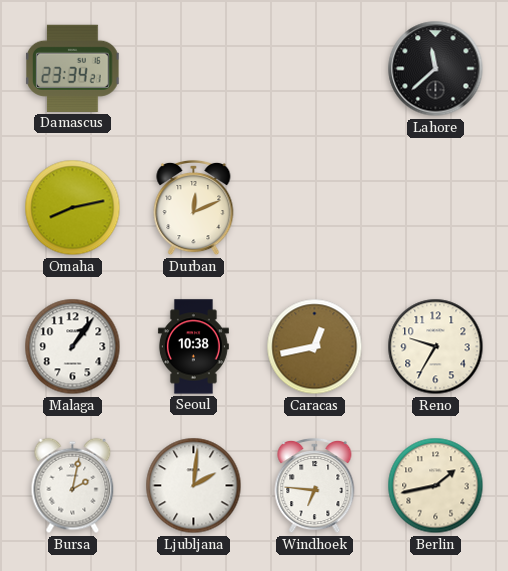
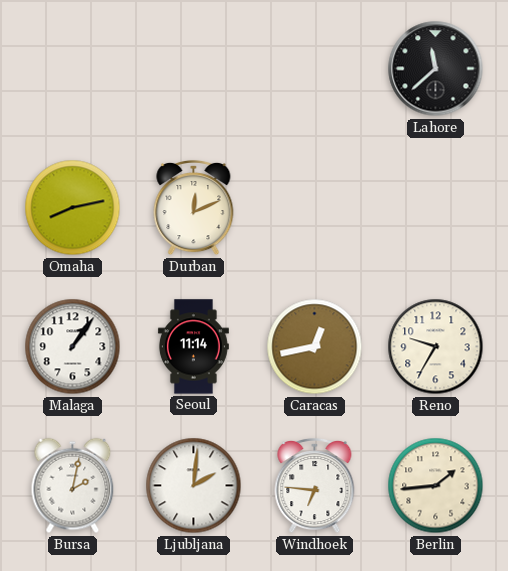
Damascus: 23:34 -> none
Seoul: 10:38 -> 11:14
Berlin: 1:43 -> 1:44
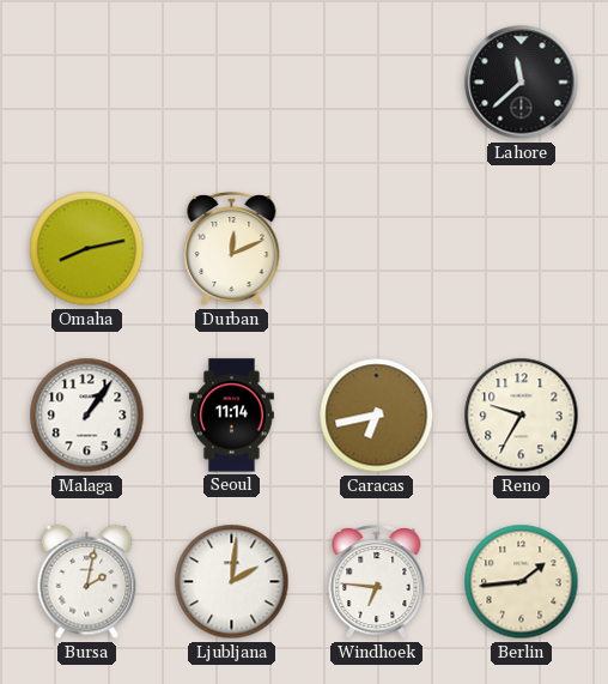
Caracas: 12:43 -> 6:43
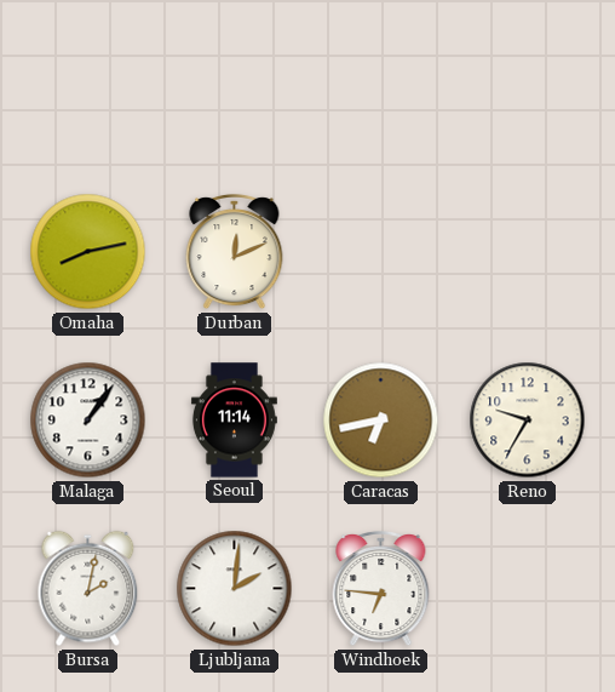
Lahore: 11:38 -> none
Berlin: 1:44 -> none
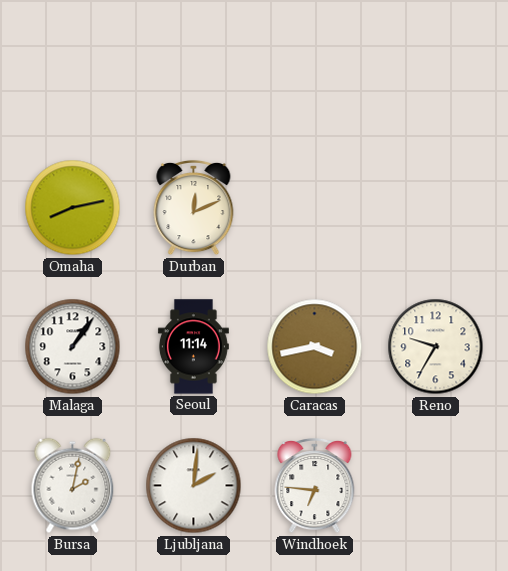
Caracas: 6:43 -> 3:43
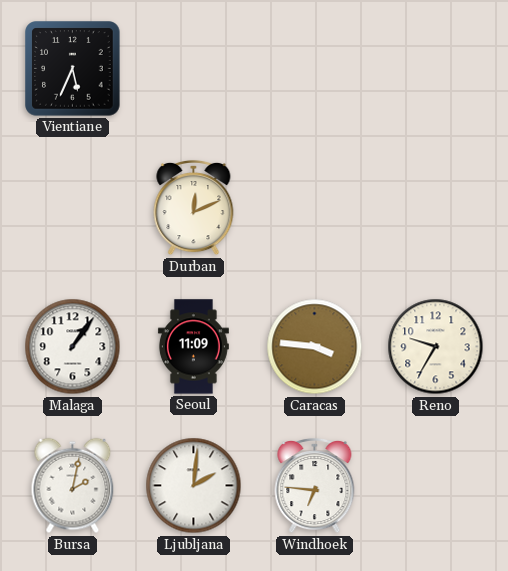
Vientiane: none -> 5:34
Omaha: 8:13 -> none
Seoul: 11:14 -> 11:09
Caracas: 3:43 -> 3:46
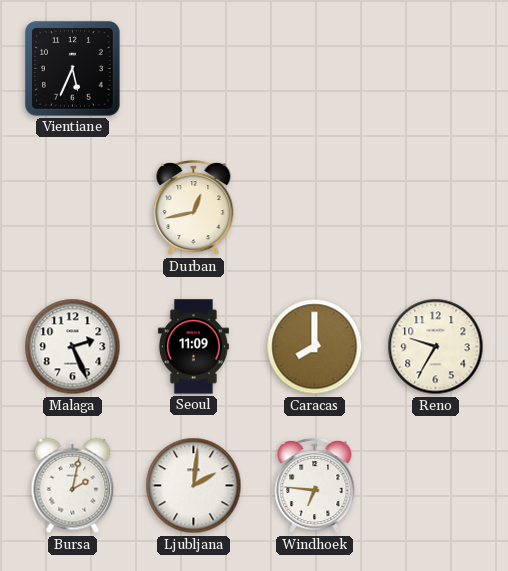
Durban: 12:11 -> 12:43
Malaga: 1:06 -> 2:26
Caracas: 3:46 -> 8:00
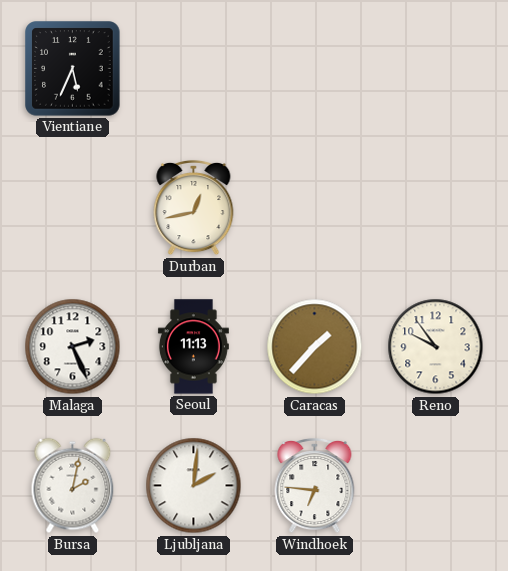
Seoul: 11:09 -> 11:13
Caracas: 8:00 -> 1:37
Reno: 9:35 -> 9:54
